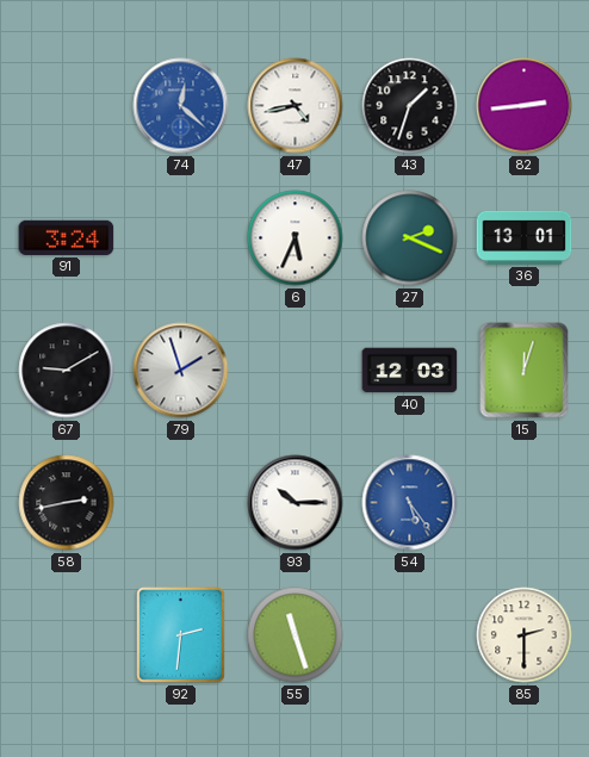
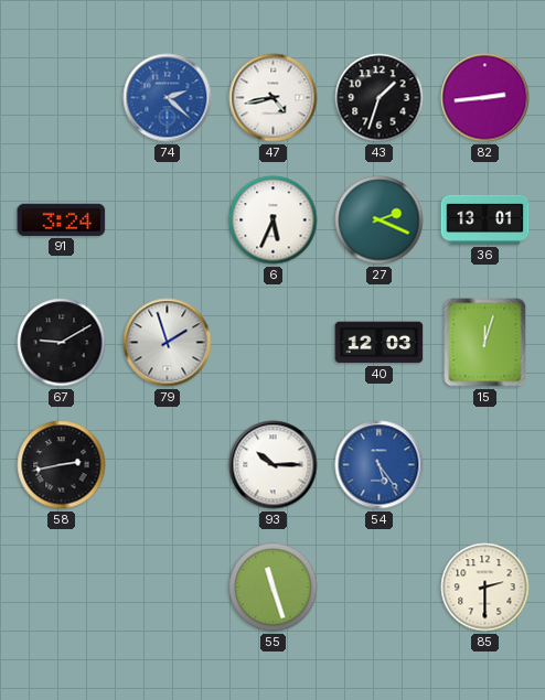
74: 12:22 -> 2:22
92: 2:31 -> none
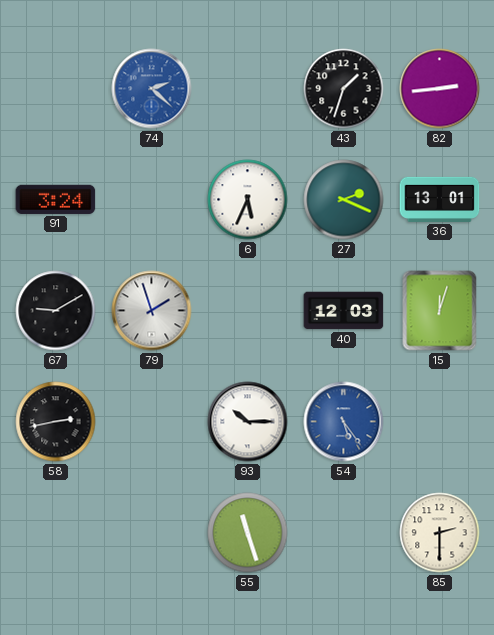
47: 4:43 -> none
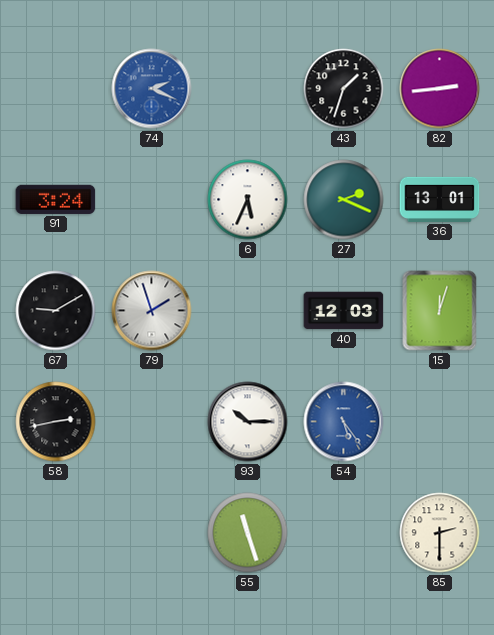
74: 2:22 -> 2:19
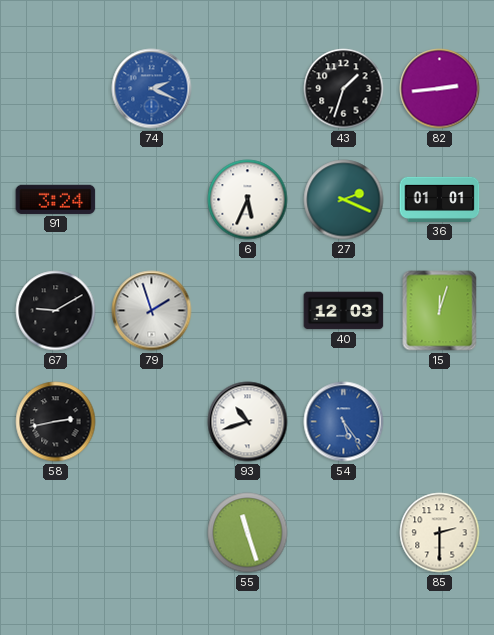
36: 13:01 -> 01:01
93: 10:15 -> 10:42
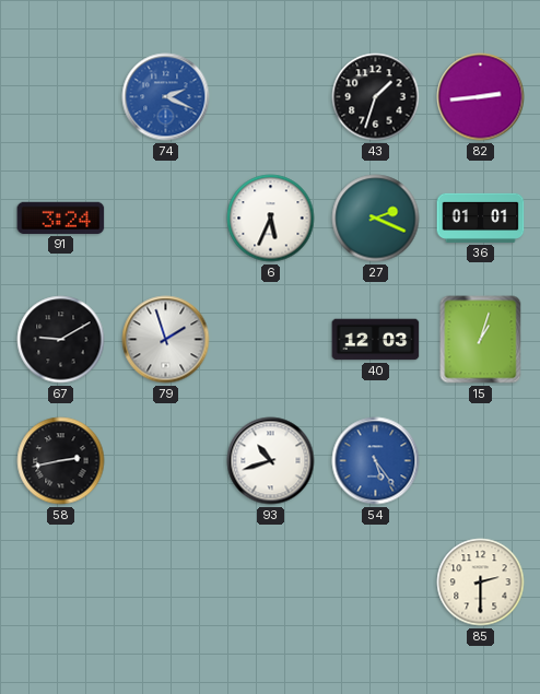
15: 12:03 -> 1:03
55: 11:27 -> none
